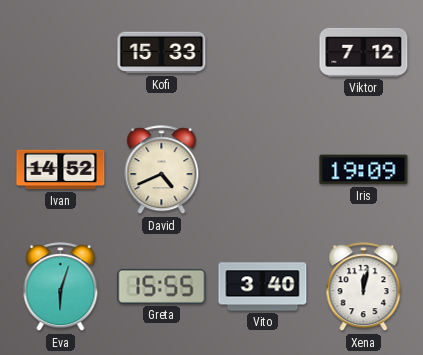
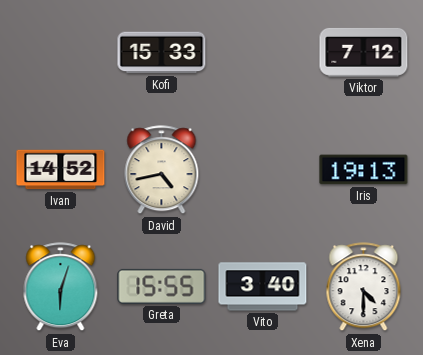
David: 4:41 -> 4:43
Iris: 19:09 -> 19:13
Xena: 12:02 -> 4:30
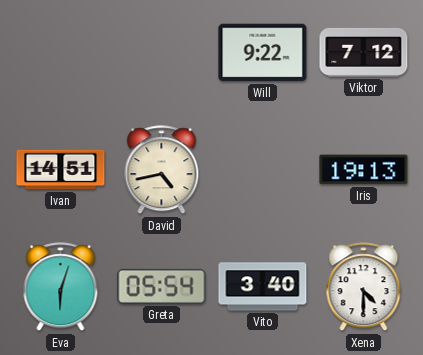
Kofi: 15:33 -> none
Will: none -> 9:22
Ivan: 14:52 -> 14:51
Greta: 15:55 -> 05:54
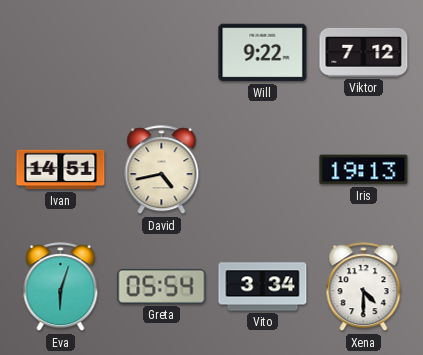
Vito: 3:40 -> 3:34
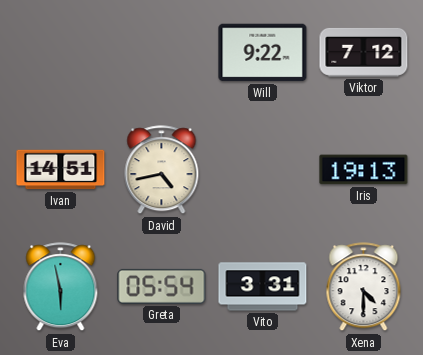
Eva: 6:03 -> 5:58
Vito: 3:34 -> 3:31
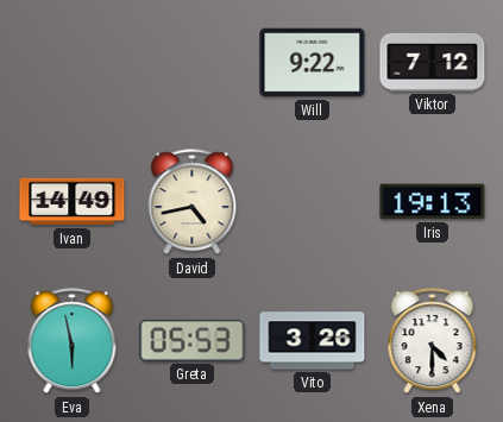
Ivan: 14:51 -> 14:49
Greta: 05:54 -> 05:53
Vito: 3:31 -> 3:26
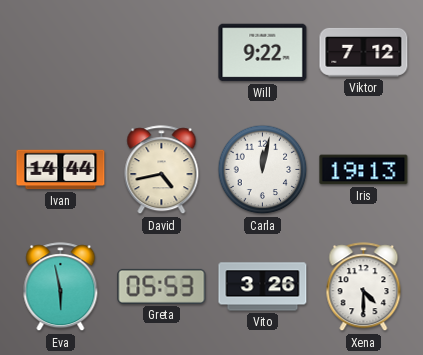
Ivan: 14:49 -> 14:44
Carla: none -> 12:02
